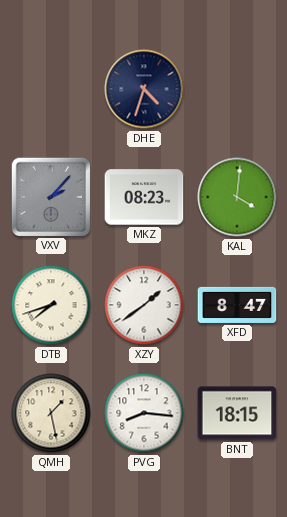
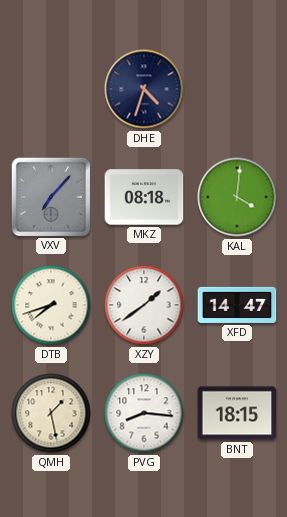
VXV: 2:07 -> 7:07
MKZ: 08:23 -> 08:18
XFD: 8:47 -> 14:47
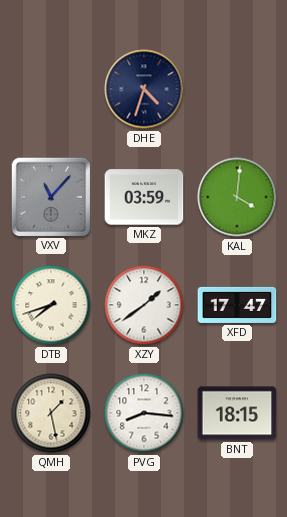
VXV: 7:07 -> 11:07
MKZ: 08:18 -> 03:59
XFD: 14:47 -> 17:47
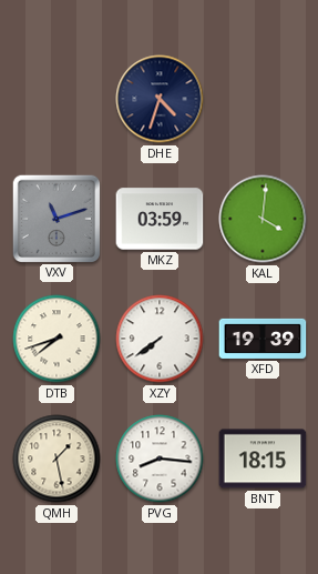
VXV: 11:07 -> 11:12
XZY: 1:39 -> 7:39
XFD: 17:47 -> 19:39
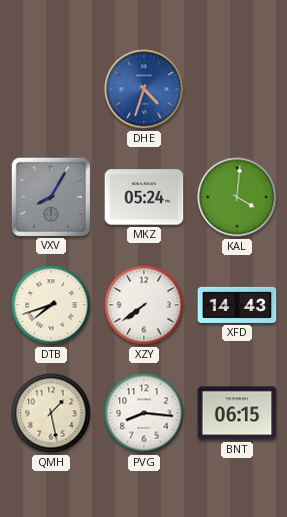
DHE dial: navy -> blue
VXV: 11:12 -> 8:05
MKZ: 03:59 -> 05:24
XFD: 19:39 -> 14:43
BNT: 18:15 -> 06:15
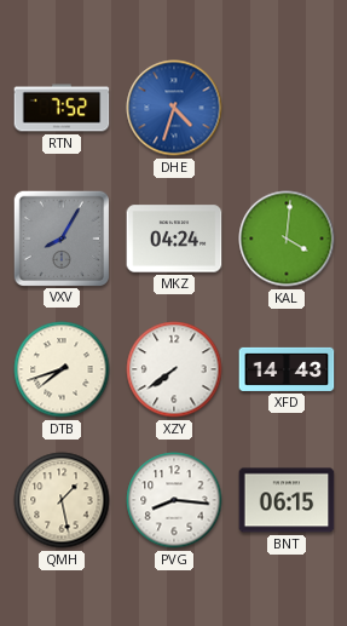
RTN: none -> 7:52
MKZ: 05:24 -> 04:24
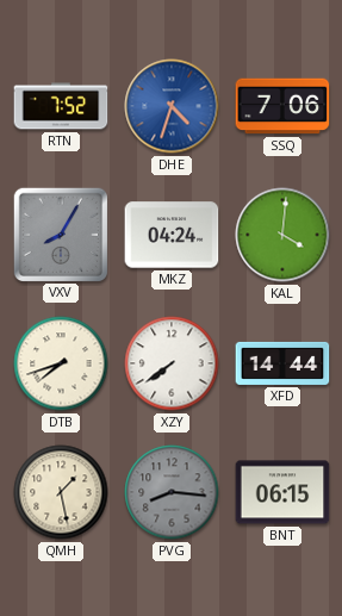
SSQ: none -> 7:06
XFD: 14:43 -> 14:44
PVG dial: white -> grey
